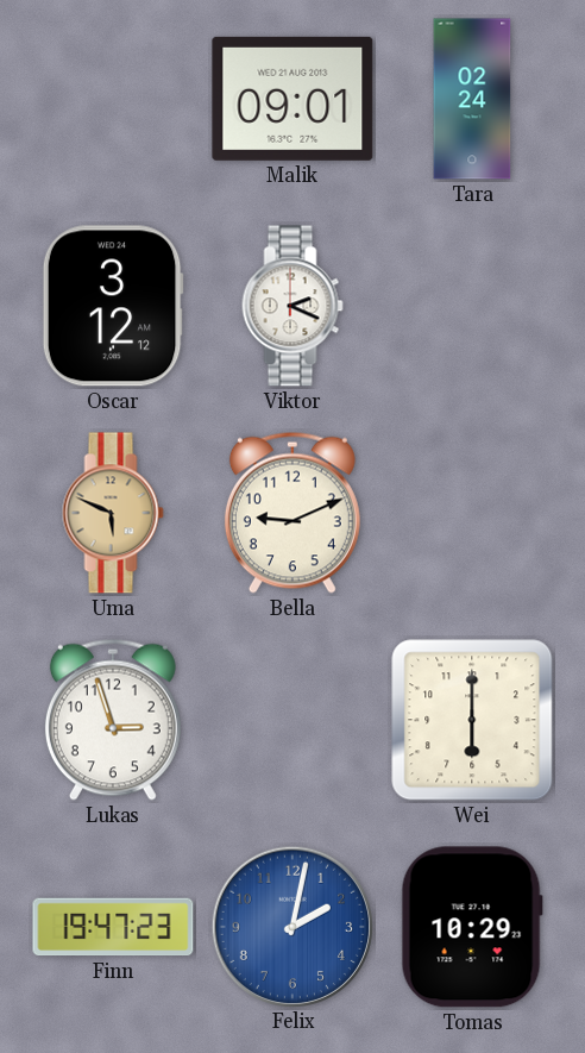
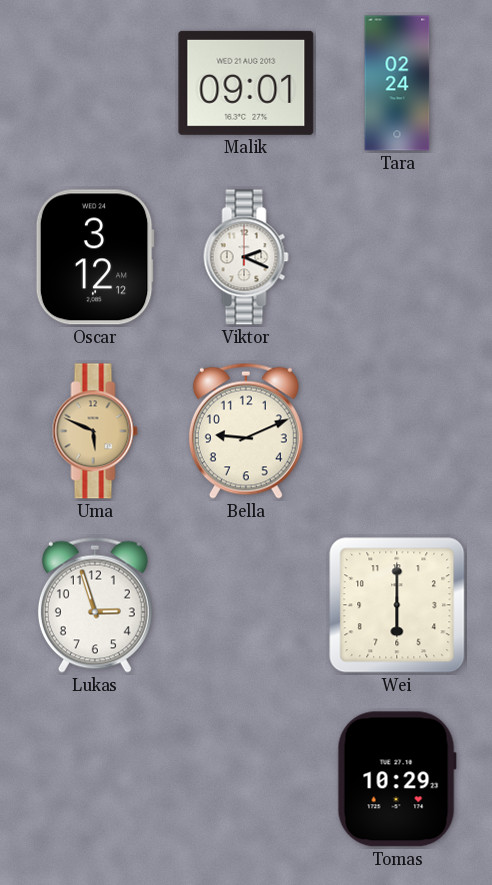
Finn: 19:47 -> none
Felix: 2:02 -> none
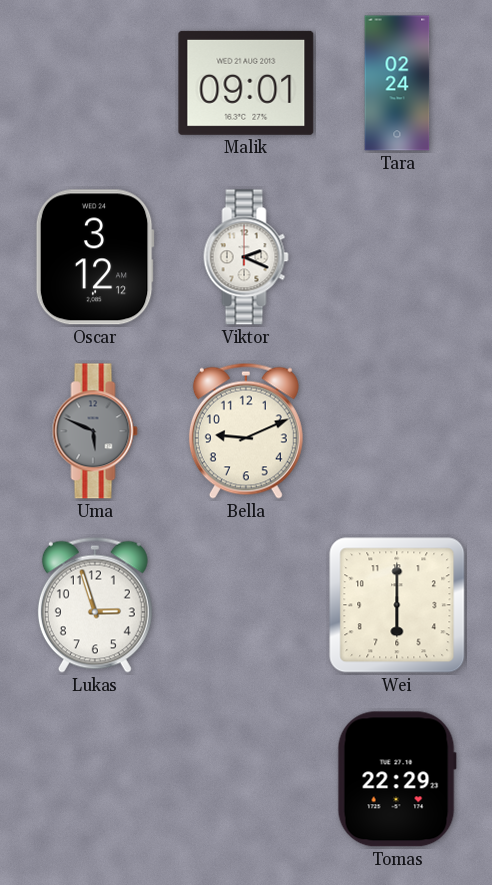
Uma dial: champagne -> grey
Tomas: 10:29 -> 22:29
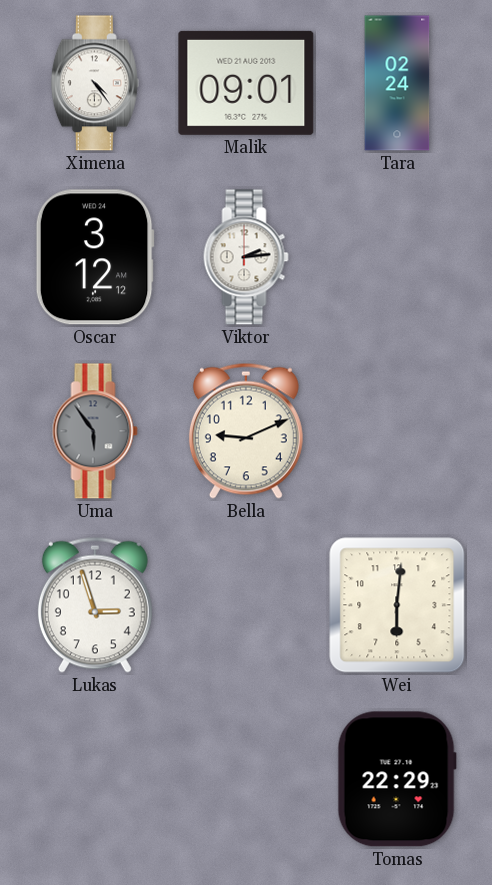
Ximena: none -> 4:24
Viktor: 2:19 -> 2:14
Uma: 5:49 -> 5:54
Wei: 6:00 -> 6:01
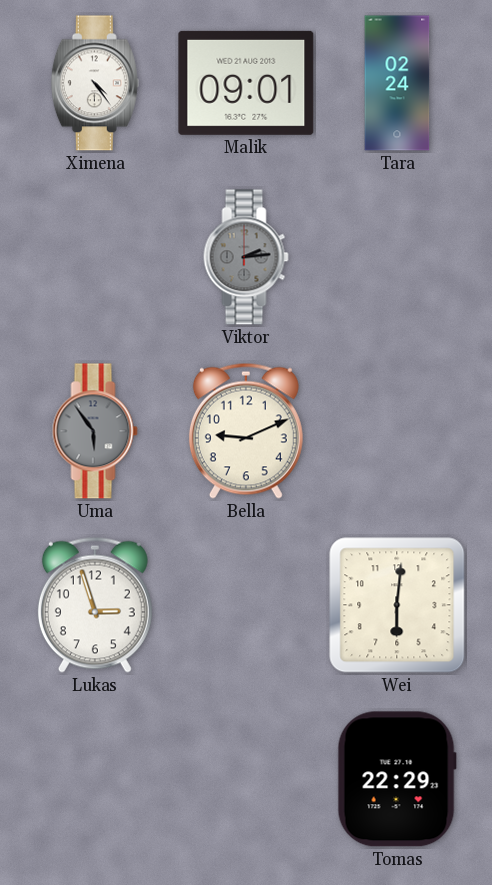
Oscar: 3:12 -> none
Viktor dial: white -> grey
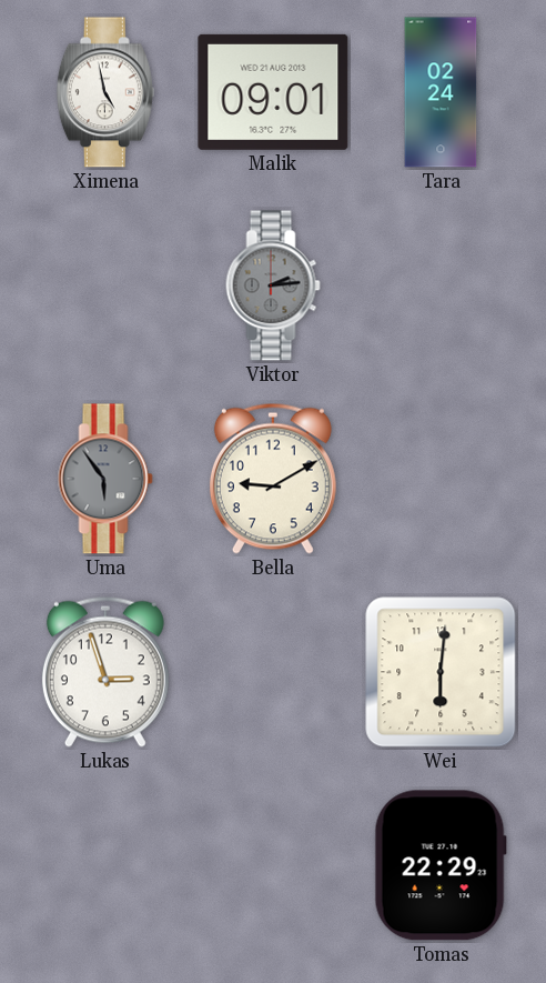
Ximena: 4:24 -> 4:58
Bella: 9:11 -> 9:10
